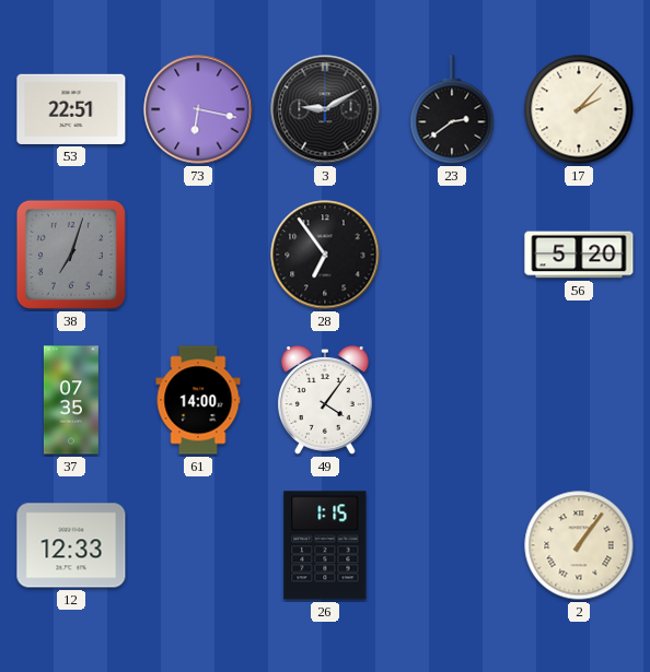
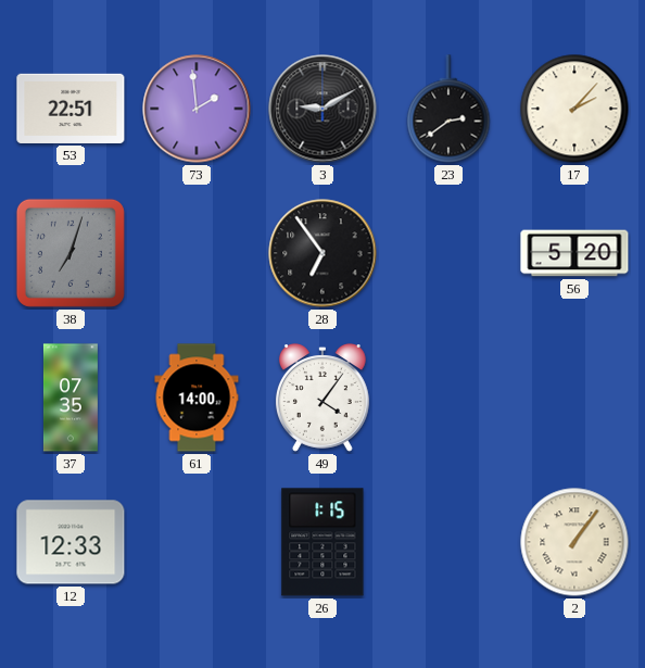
73: 6:17 -> 1:59
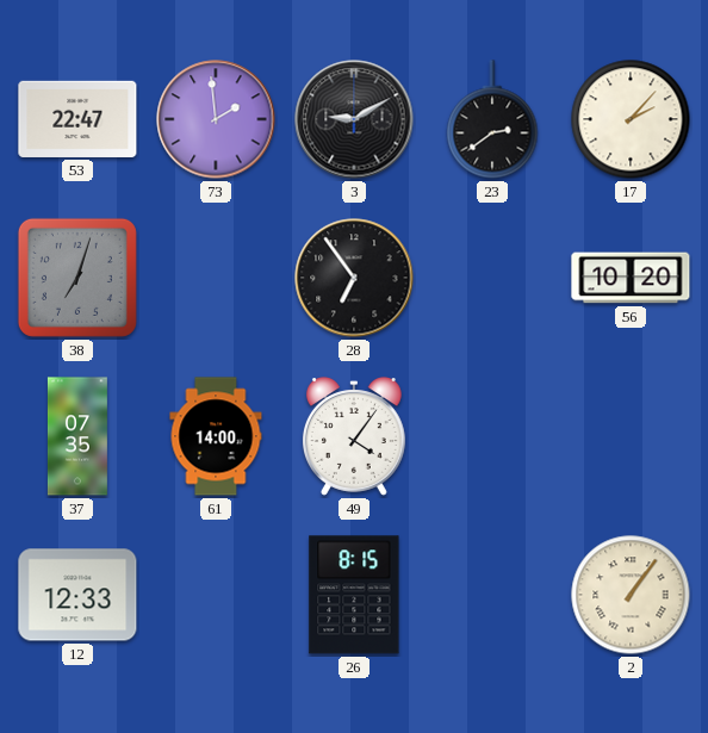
53: 22:51 -> 22:47
56: 5:20 -> 10:20
26: 1:15 -> 8:15
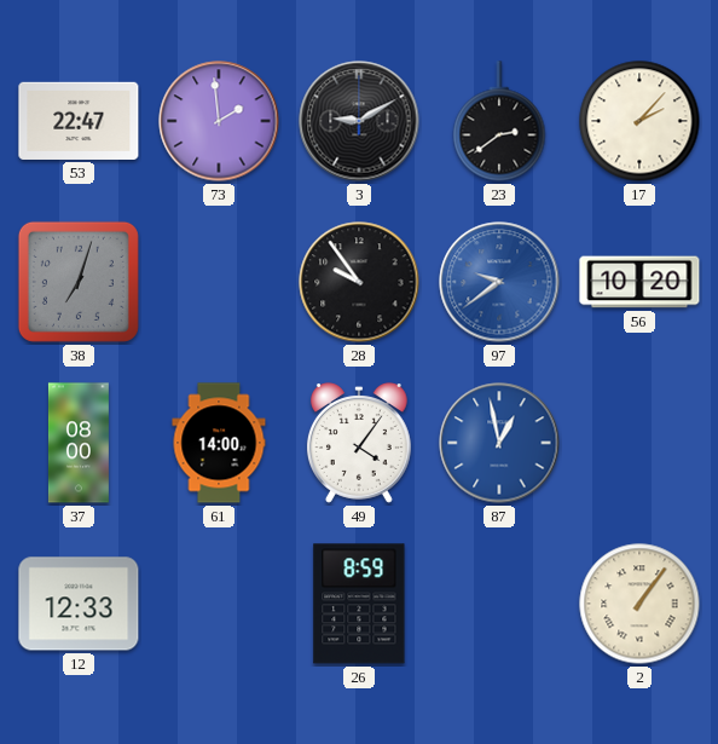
28: 6:54 -> 9:54
97: none -> 9:39
37: 07:35 -> 08:00
87: none -> 12:58
26: 8:15 -> 8:59
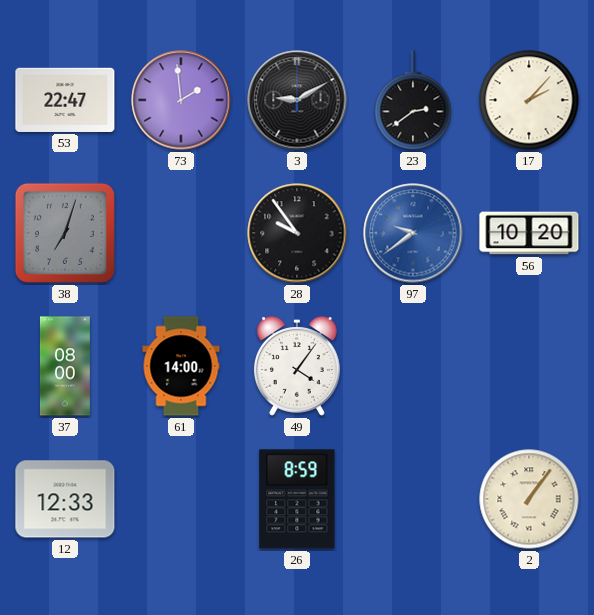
87: 12:58 -> none
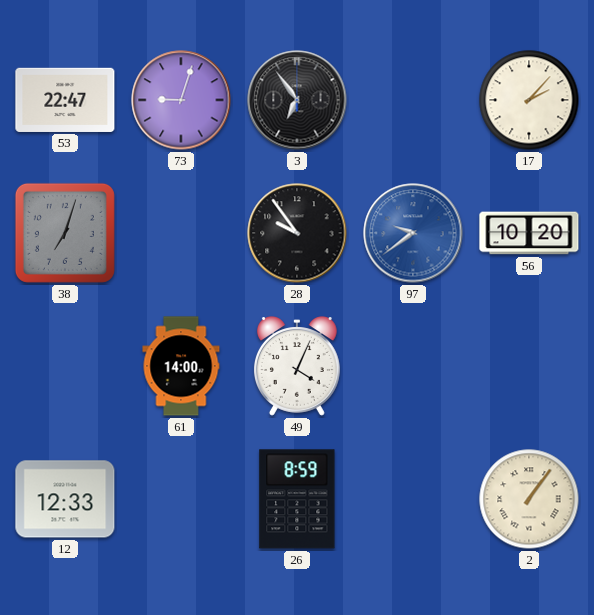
73: 1:59 -> 9:03
3: 9:10 -> 6:54
23: 2:39 -> none
37: 08:00 -> none
49: 4:06 -> 4:04
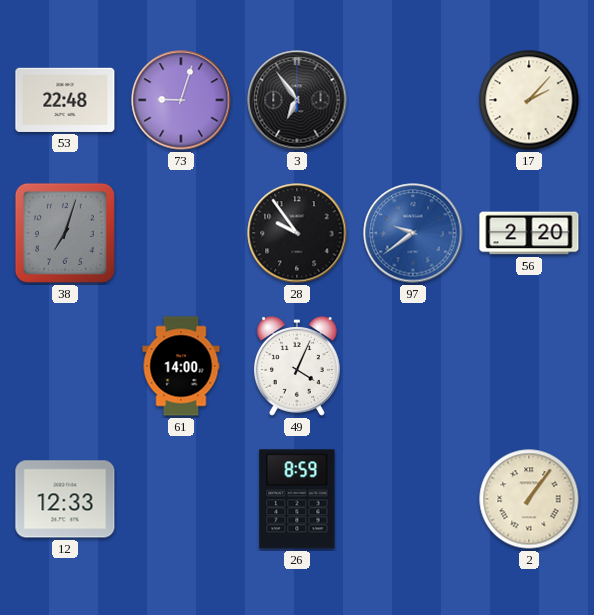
53: 22:47 -> 22:48
56: 10:20 -> 2:20
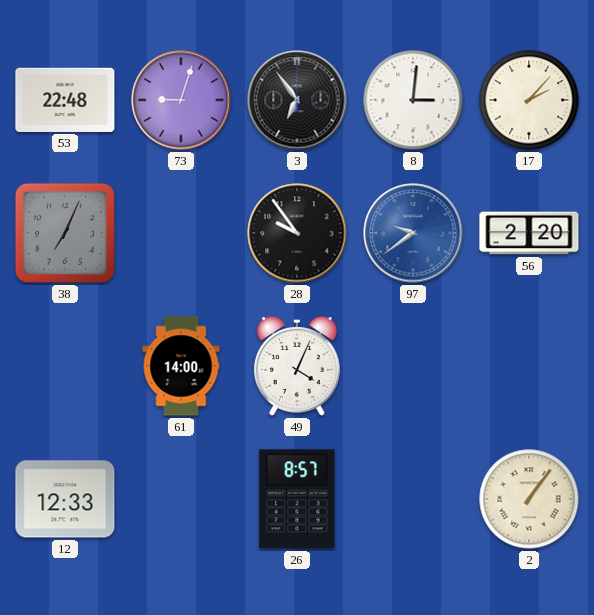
8: none -> 3:01
38: 7:03 -> 7:04
26: 8:59 -> 8:57
